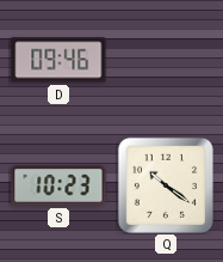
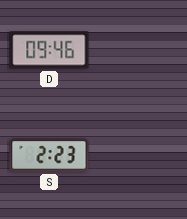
S: 10:23 -> 2:23
Q: 10:21 -> none
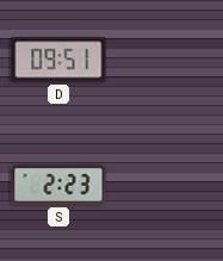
D: 09:46 -> 09:51
